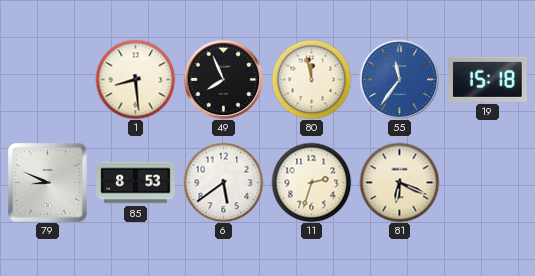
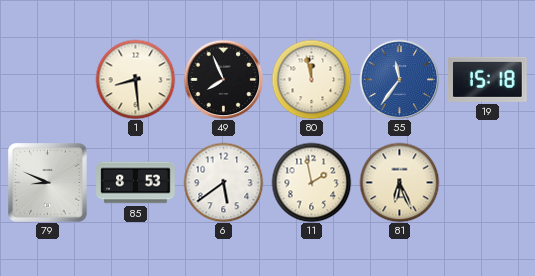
11: 2:33 -> 1:58
81: 6:19 -> 6:26
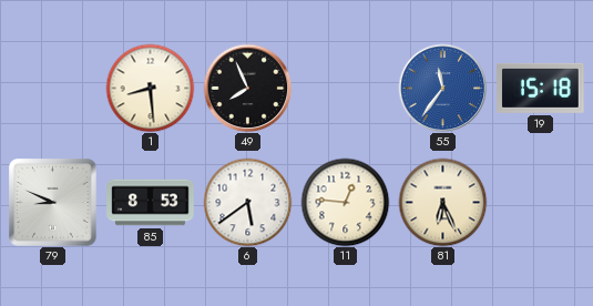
80: 11:58 -> none
11: 1:58 -> 12:46
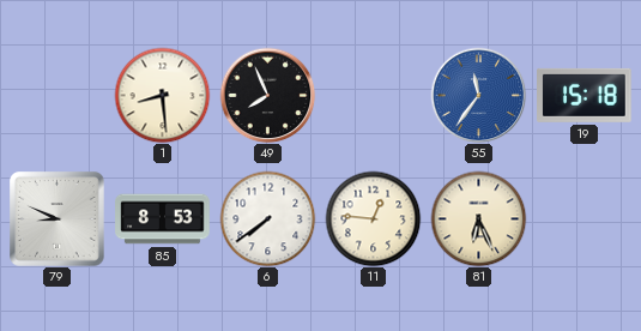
6: 5:39 -> 7:39
